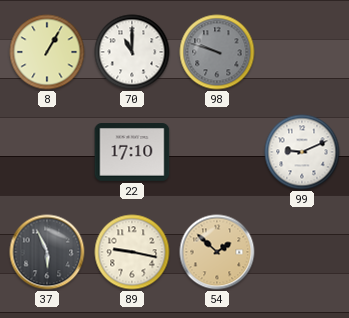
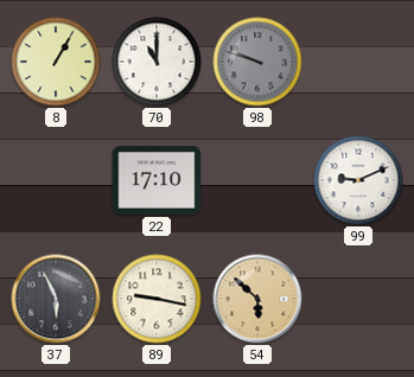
54: 1:52 -> 5:52
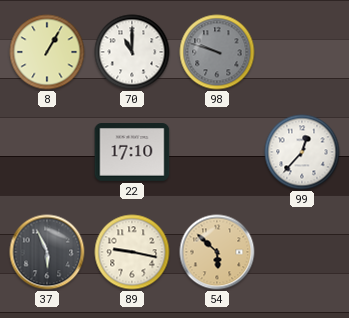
99: 9:11 -> 12:37
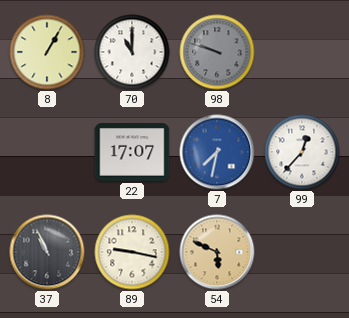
22: 17:10 -> 17:07
7: none -> 7:32
37: 5:56 -> 10:56
54: 5:52 -> 5:49
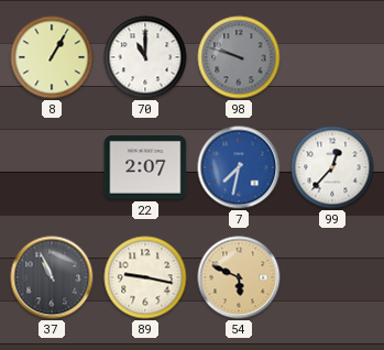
22: 17:07 -> 2:07
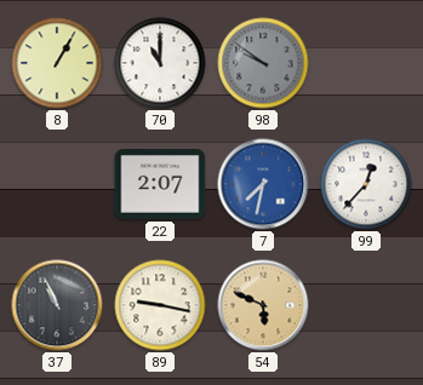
98: 9:48 -> 9:51
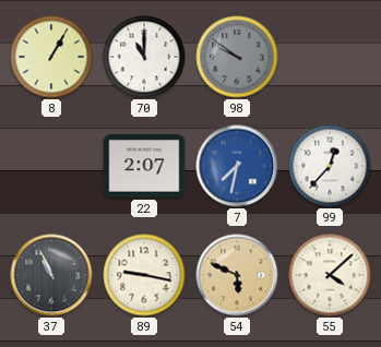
55: none -> 4:08
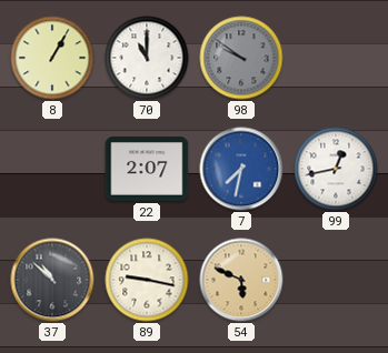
99: 12:37 -> 12:43
37: 10:56 -> 10:52
55: 4:08 -> none
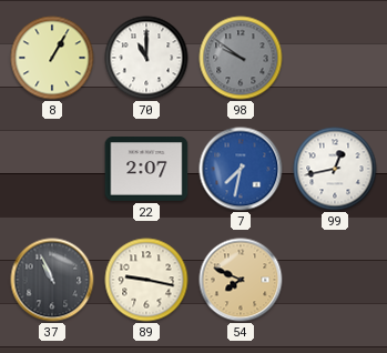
37: 10:52 -> 10:56
54: 5:49 -> 7:49
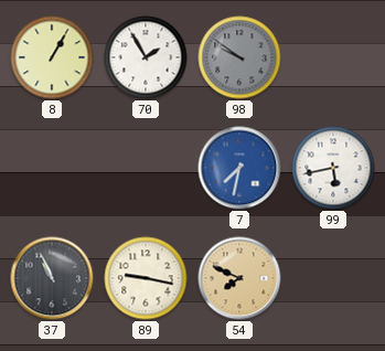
70: 11:00 -> 1:55
22: 2:07 -> none
99: 12:43 -> 5:43
